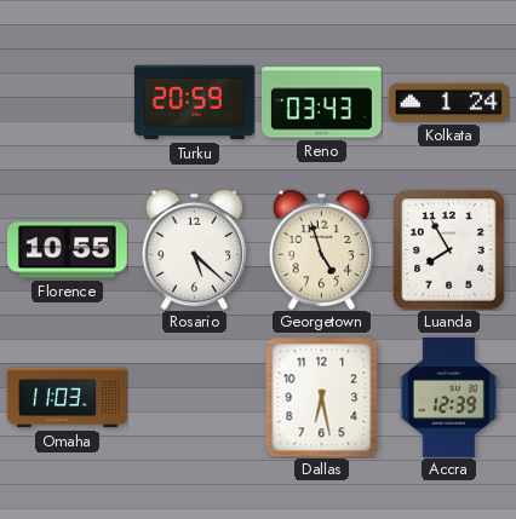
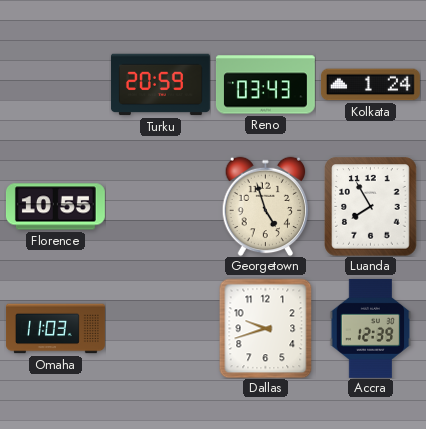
Rosario: 5:22 -> none
Dallas: 6:28 -> 9:42
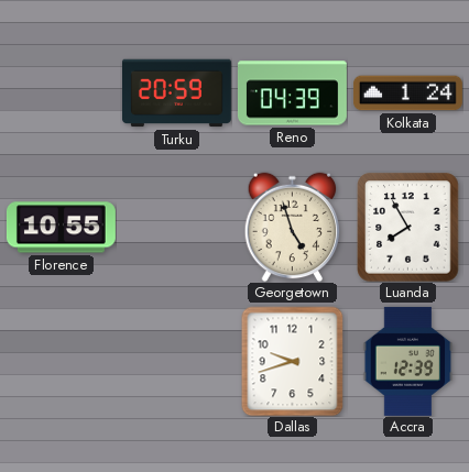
Reno: 03:43 -> 04:39
Omaha: 11:03 -> none
